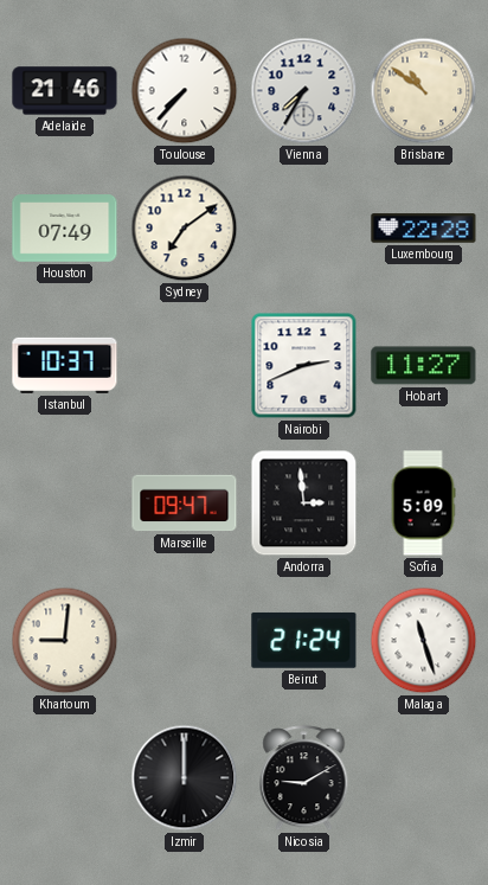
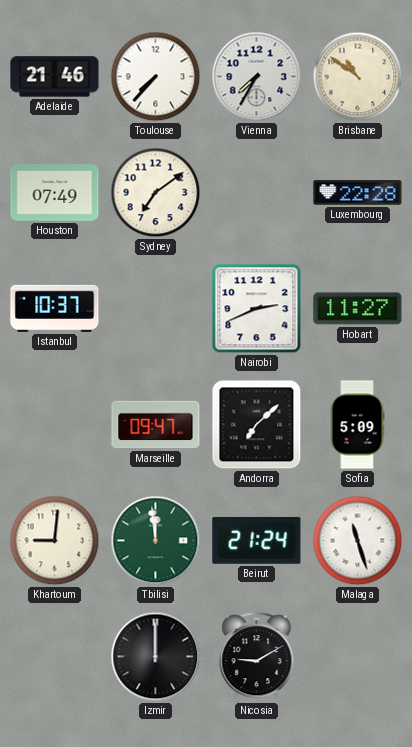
Andorra: 2:59 -> 7:08
Tbilisi: none -> 11:59
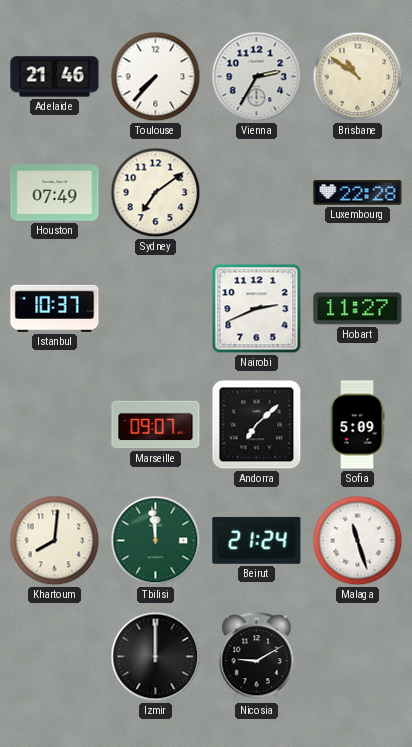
Vienna: 7:35 -> 2:35
Marseille: 09:47 -> 09:07
Khartoum: 9:01 -> 8:01
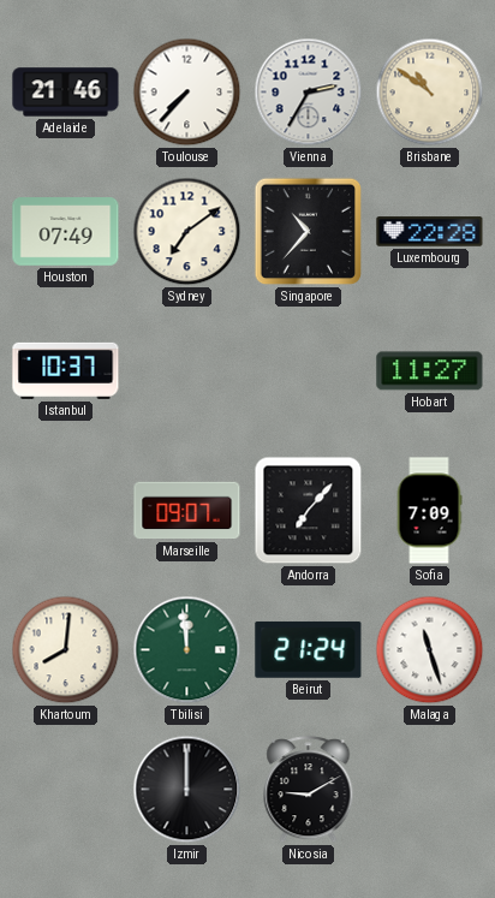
Singapore: none -> 10:37
Nairobi: 2:41 -> none
Andorra: 7:08 -> 7:07
Sofia: 5:09 -> 7:09
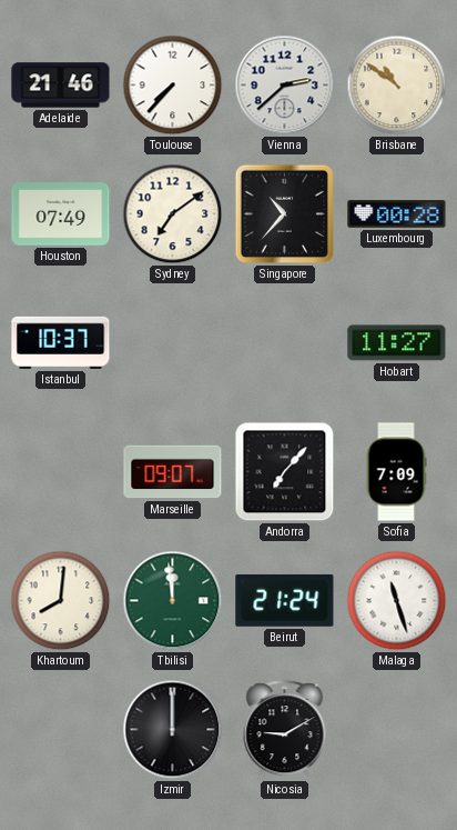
Vienna: 2:35 -> 2:38
Luxembourg: 22:28 -> 00:28
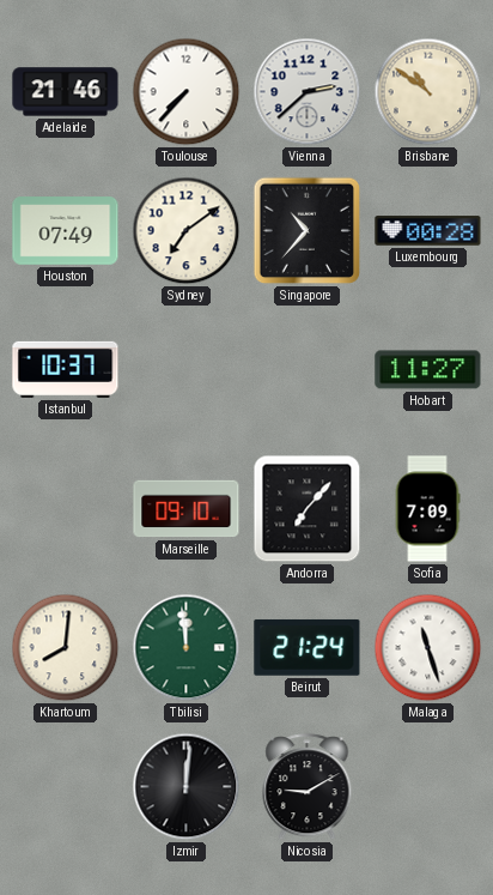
Marseille: 09:07 -> 09:10
Izmir: 12:00 -> 12:01
